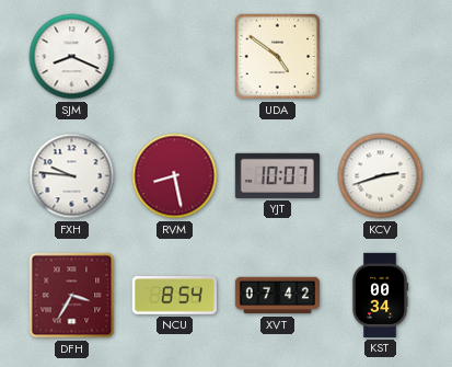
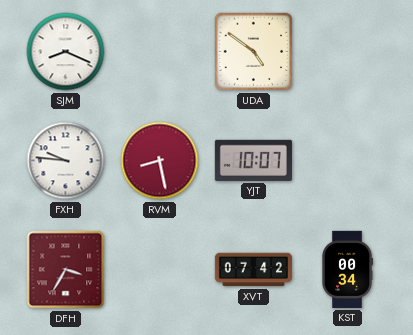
KCV: 2:42 -> none
NCU: 8:54 -> none
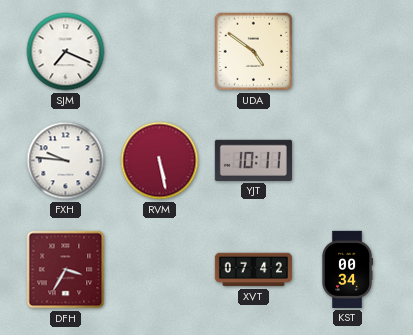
SJM: 8:19 -> 7:19
RVM: 8:28 -> 5:28
YJT: 10:07 -> 10:11
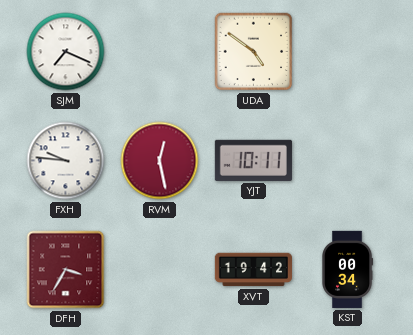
RVM: 5:28 -> 12:28
XVT: 07:42 -> 19:42
